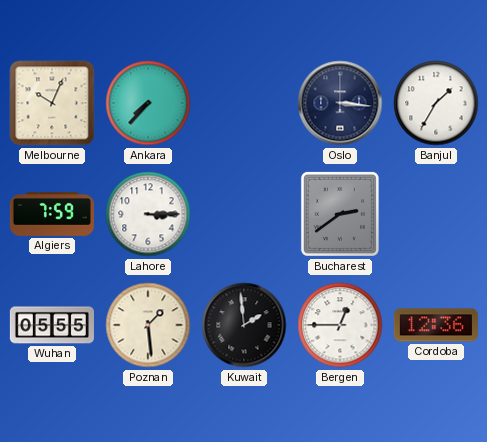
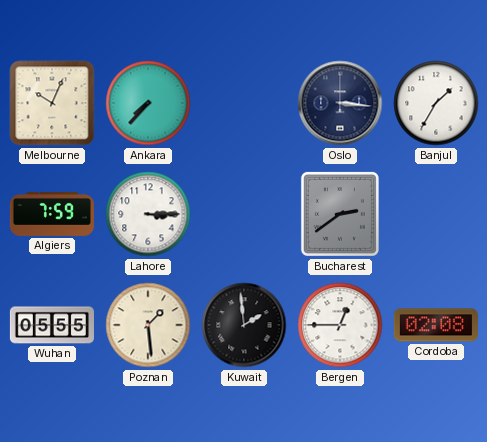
Cordoba: 12:36 -> 02:08
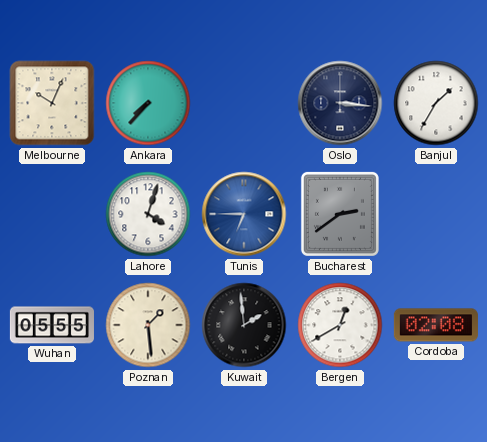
Algiers: 7:59 -> none
Lahore: 3:15 -> 4:03
Tunis: none -> 6:45
Bergen: 12:45 -> 12:40
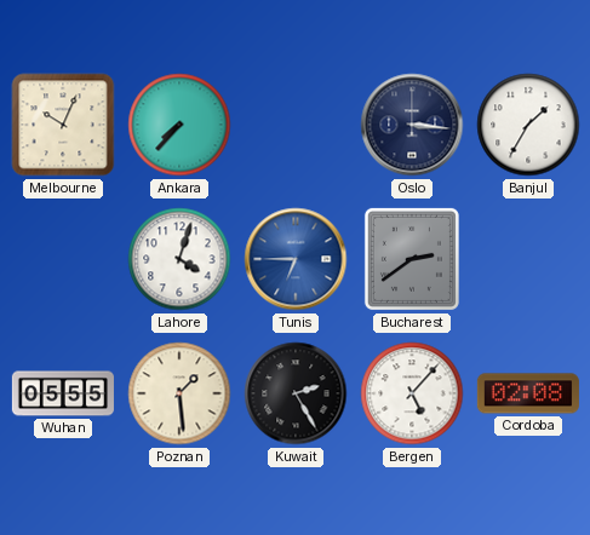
Kuwait: 1:59 -> 2:25
Bergen: 12:40 -> 5:07
